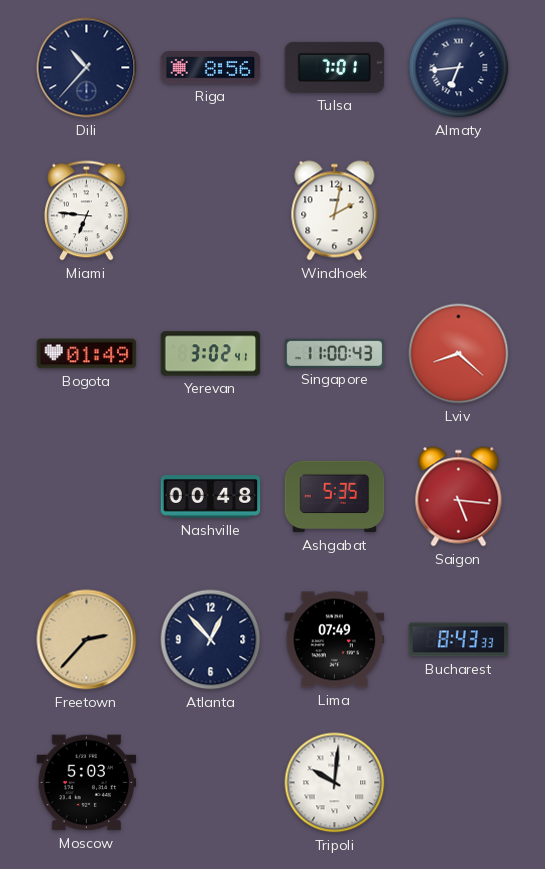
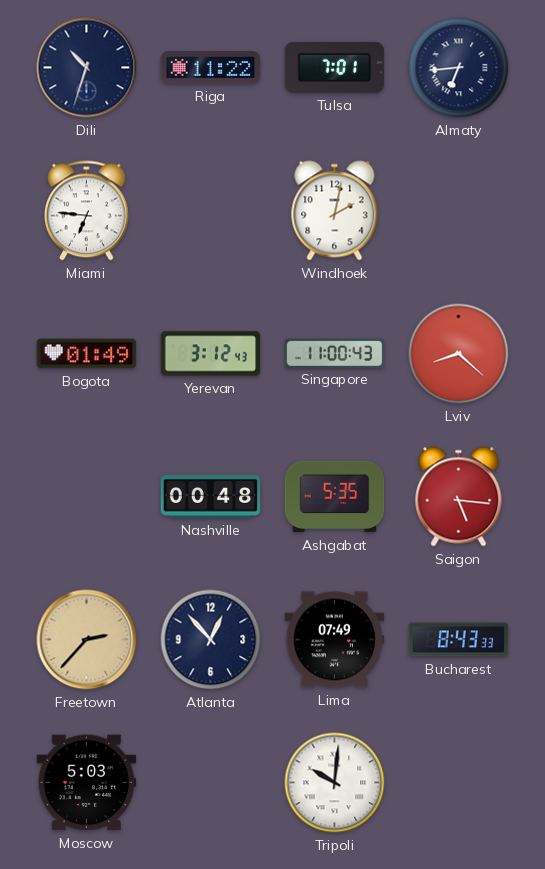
Dili: 10:37 -> 10:33
Riga: 8:56 -> 11:22
Yerevan: 3:02 -> 3:12
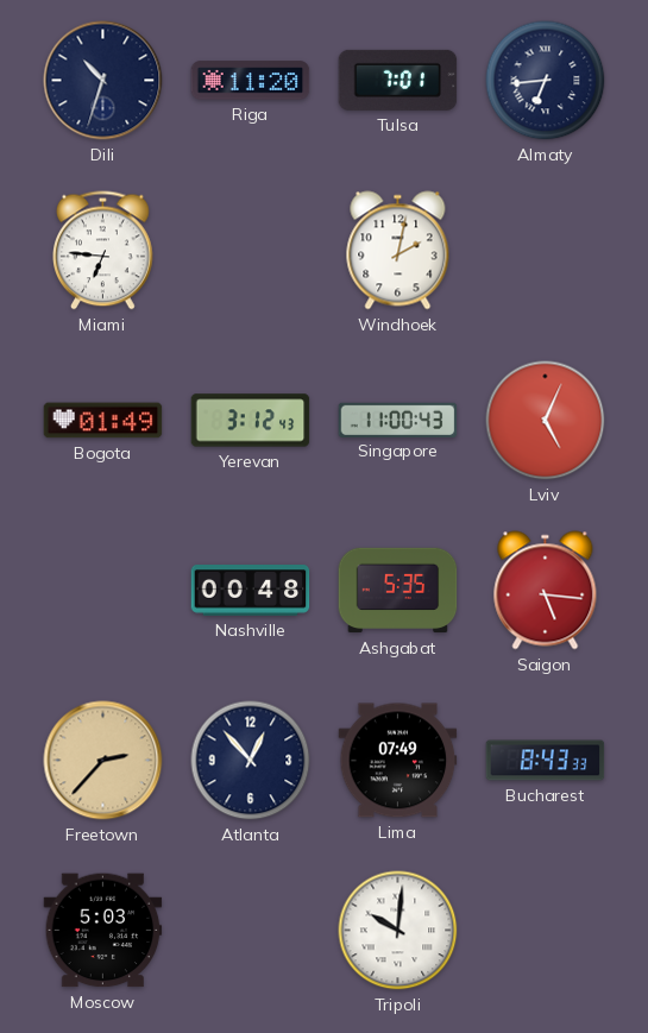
Riga: 11:22 -> 11:20
Lviv: 8:22 -> 5:04
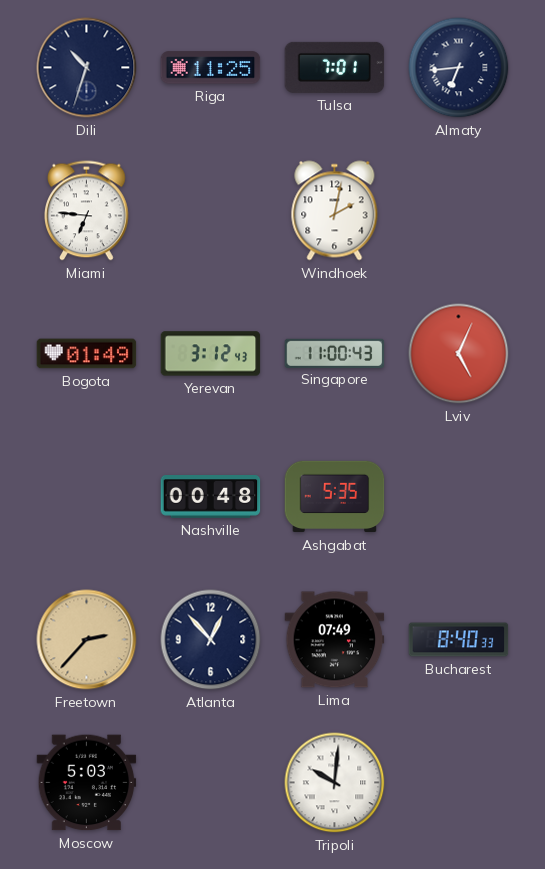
Riga: 11:20 -> 11:25
Saigon: 5:16 -> none
Bucharest: 8:43 -> 8:40
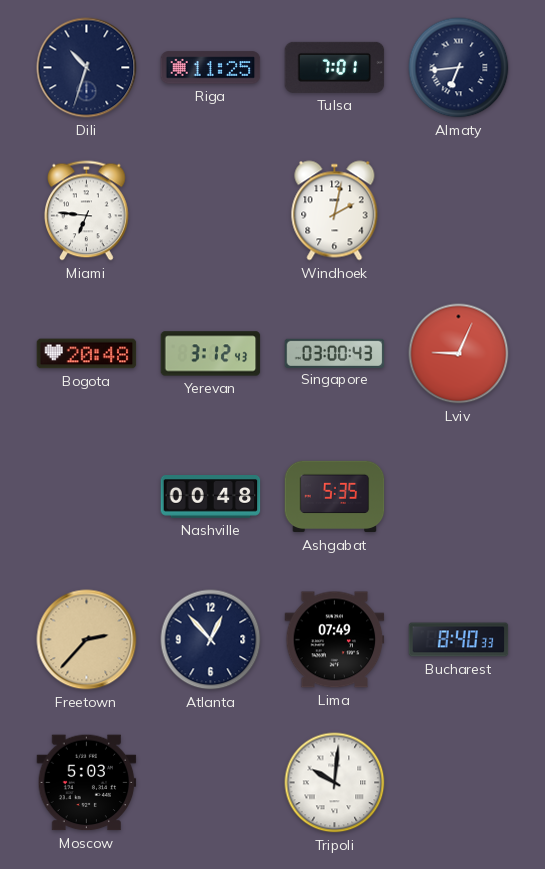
Bogota: 01:49 -> 20:48
Singapore: 11:00 -> 03:00
Lviv: 5:04 -> 9:04
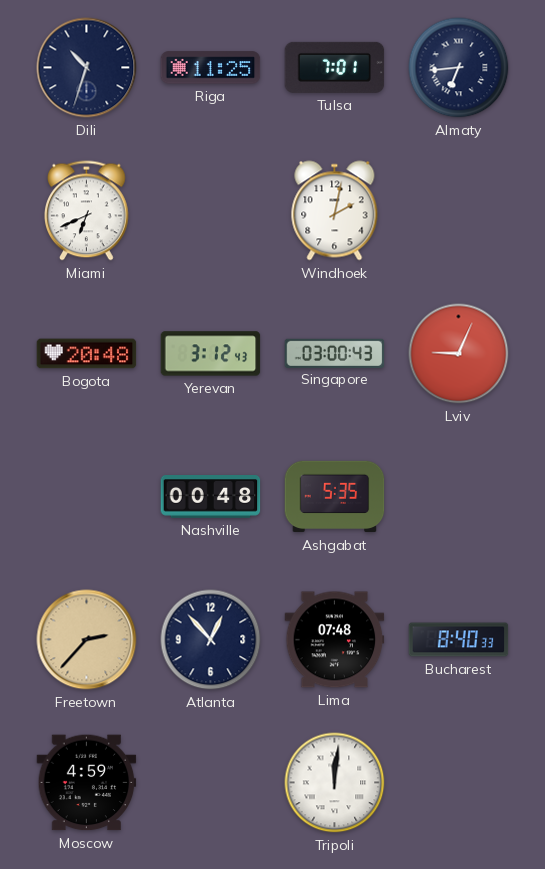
Miami: 6:46 -> 6:41
Lima: 07:49 -> 07:48
Moscow: 5:03 -> 4:59
Tripoli: 10:01 -> 12:01
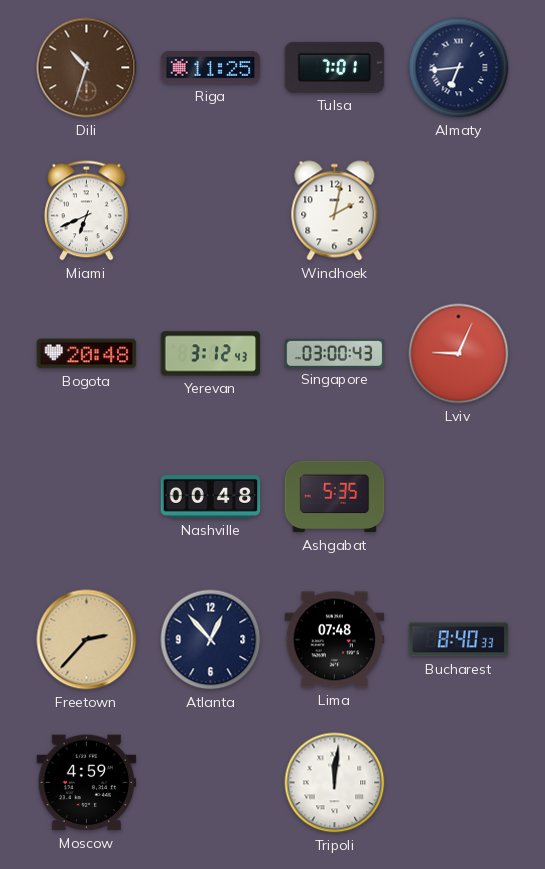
Dili dial: navy -> brown
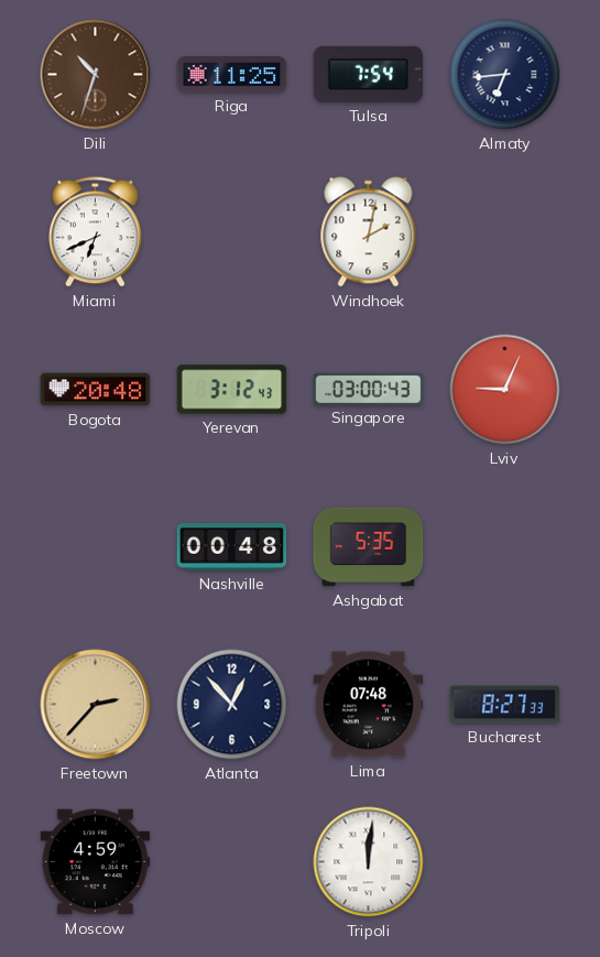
Tulsa: 7:01 -> 7:54
Bucharest: 8:40 -> 8:27
